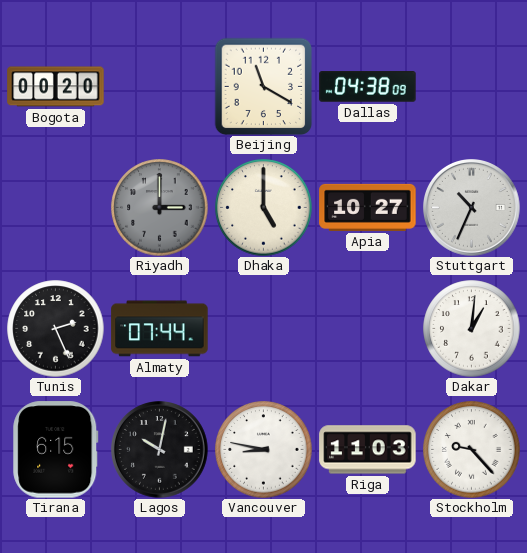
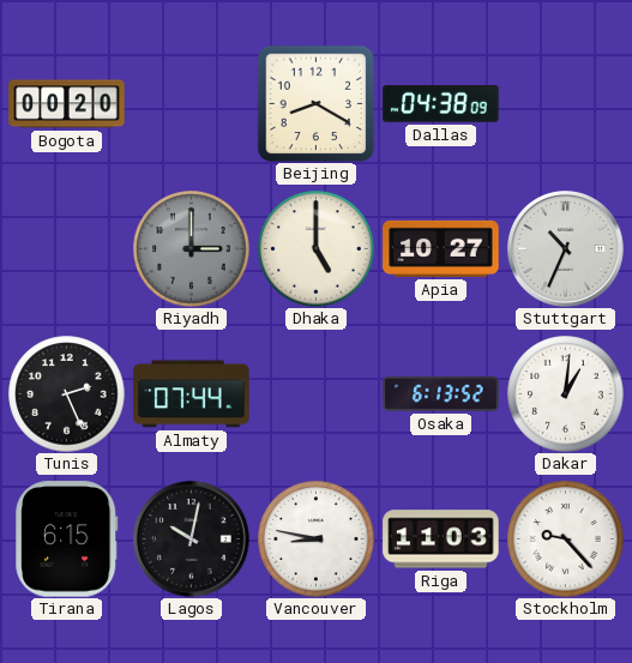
Beijing: 11:20 -> 8:20
Osaka: none -> 6:13
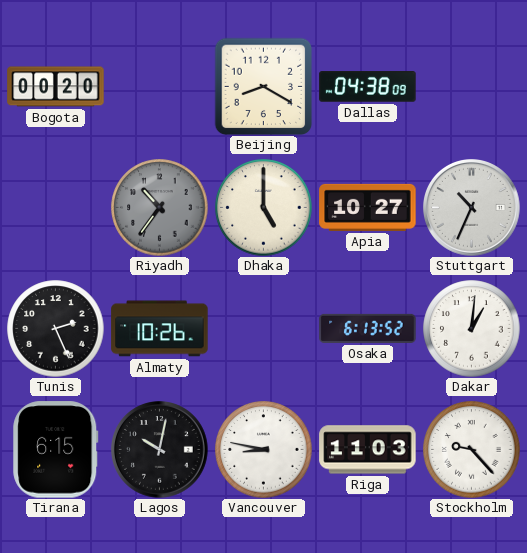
Riyadh: 3:00 -> 10:36
Almaty: 07:44 -> 10:26
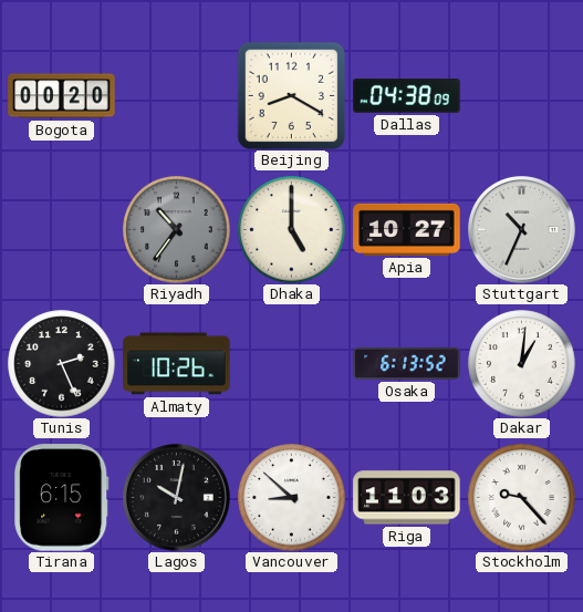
Vancouver: 8:47 -> 8:52
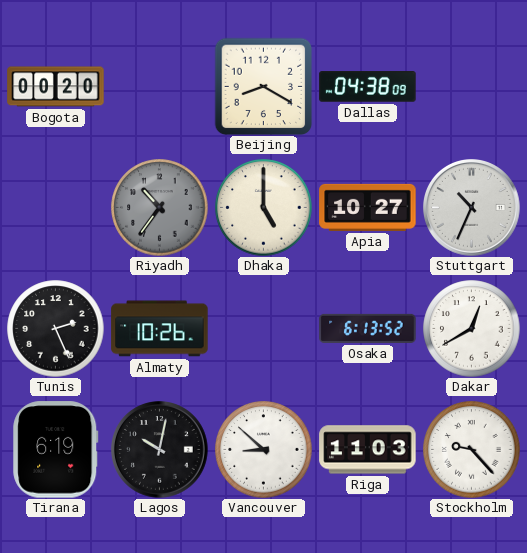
Dakar: 1:01 -> 12:40
Tirana: 6:15 -> 6:19
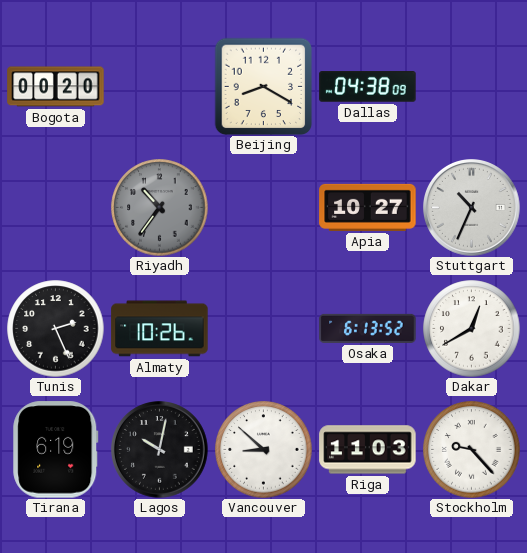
Dhaka: 5:00 -> none
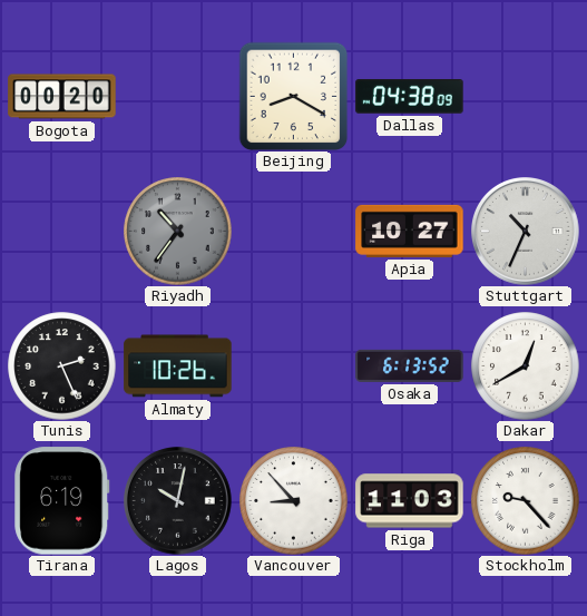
Vancouver: 8:52 -> 8:53
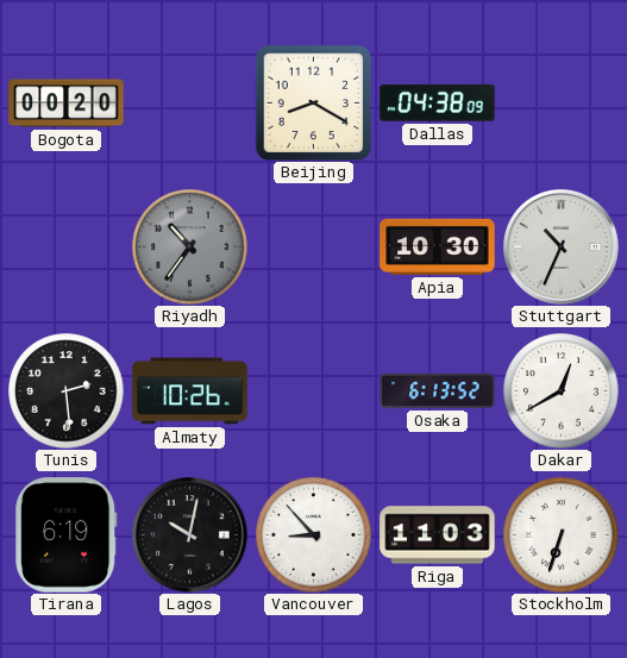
Apia: 10:27 -> 10:30
Tunis: 2:26 -> 2:29
Stockholm: 9:23 -> 6:33
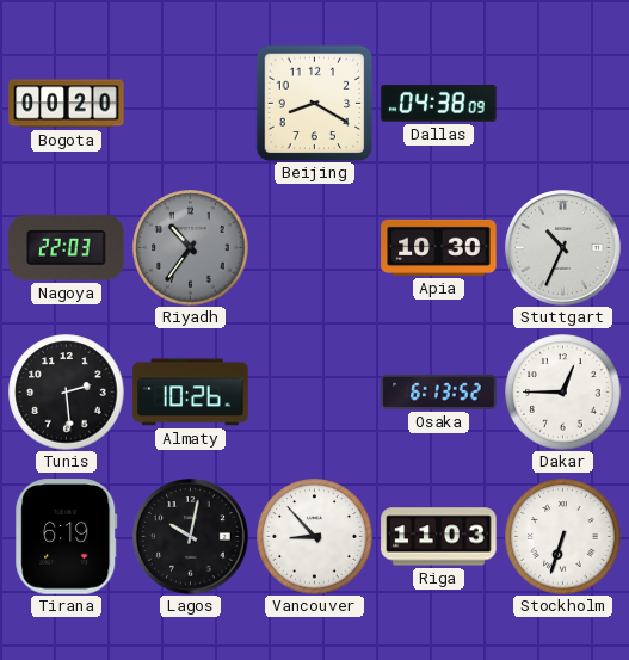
Nagoya: none -> 22:03
Dakar: 12:40 -> 12:45
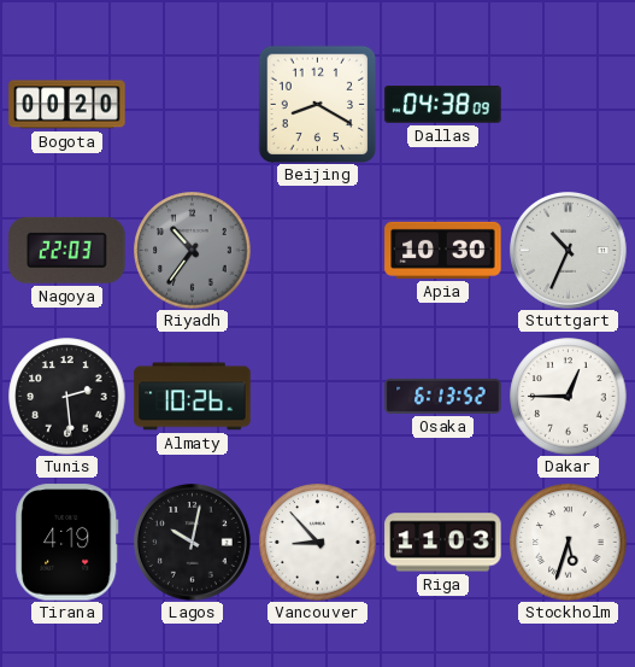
Tirana: 6:19 -> 4:19
Stockholm: 6:33 -> 5:33
